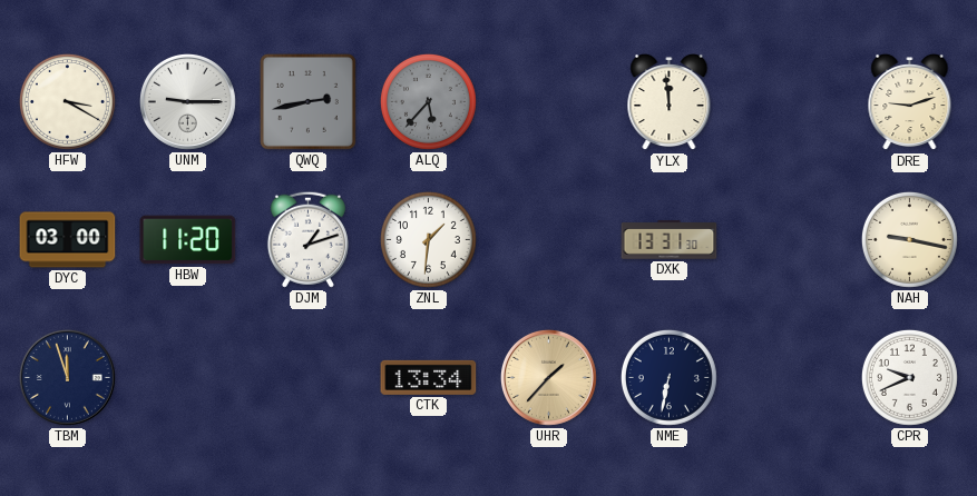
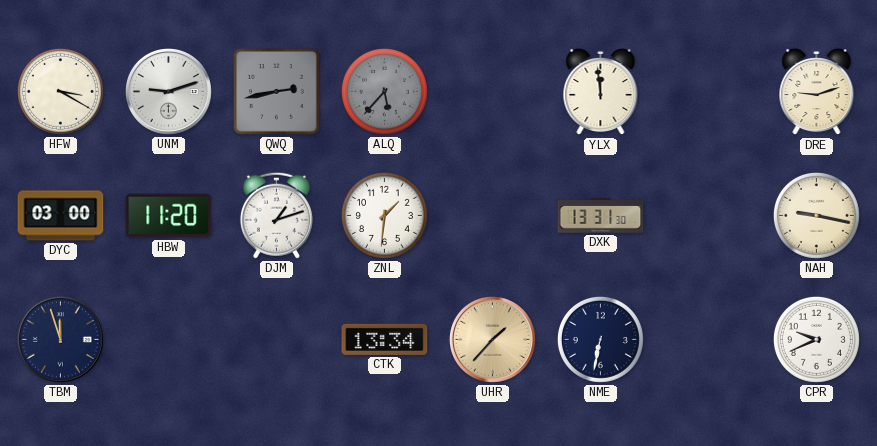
UNM: 9:15 -> 9:12
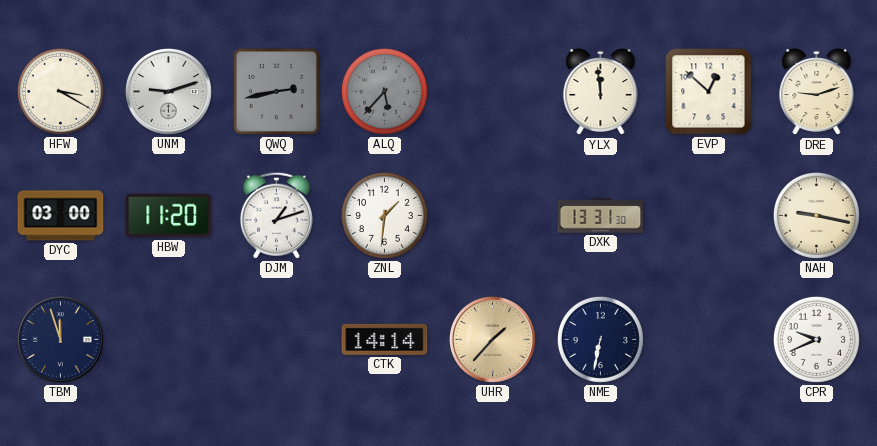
EVP: none -> 12:52
CTK: 13:34 -> 14:14
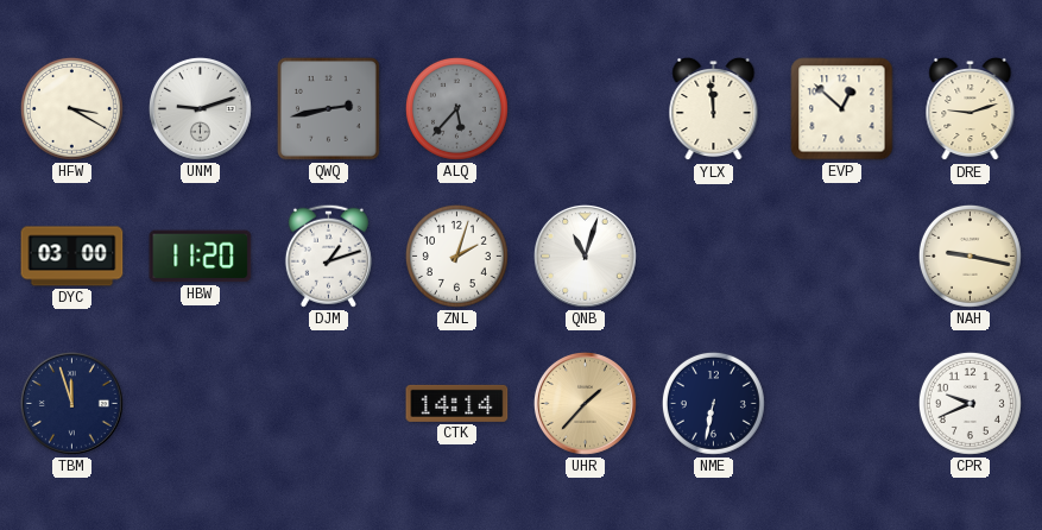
ZNL: 1:31 -> 2:03
QNB: none -> 11:03
DXK: 13:31 -> none
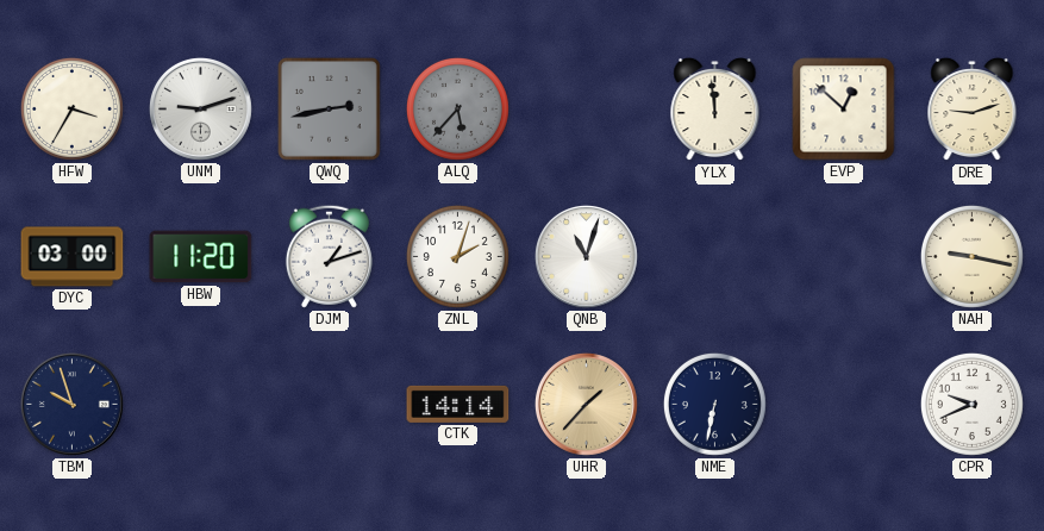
HFW: 3:20 -> 3:35
TBM: 11:57 -> 9:57
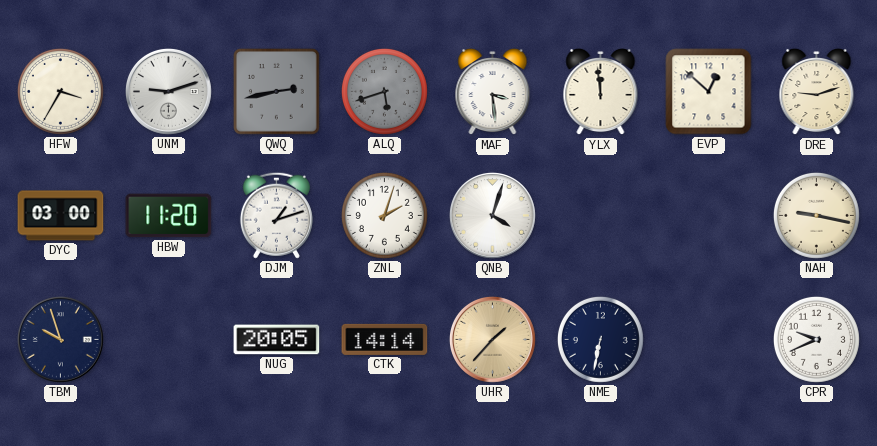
ALQ: 5:37 -> 5:42
MAF: none -> 3:29
QNB: 11:03 -> 4:03
NUG: none -> 20:05
